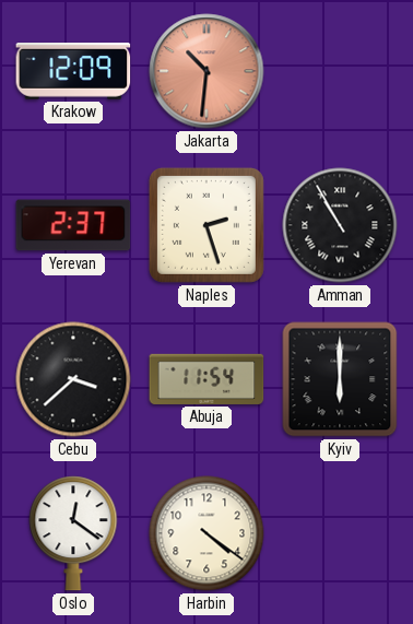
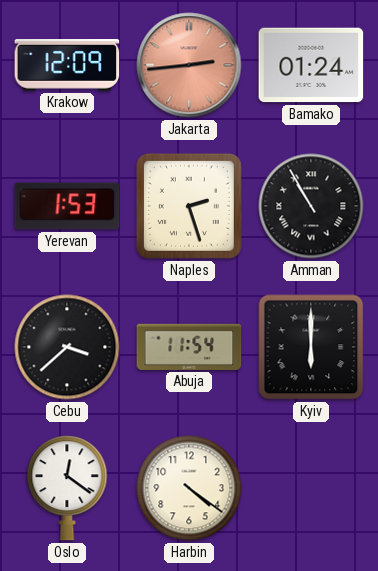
Jakarta: 10:31 -> 2:44
Bamako: none -> 01:24
Yerevan: 2:37 -> 1:53
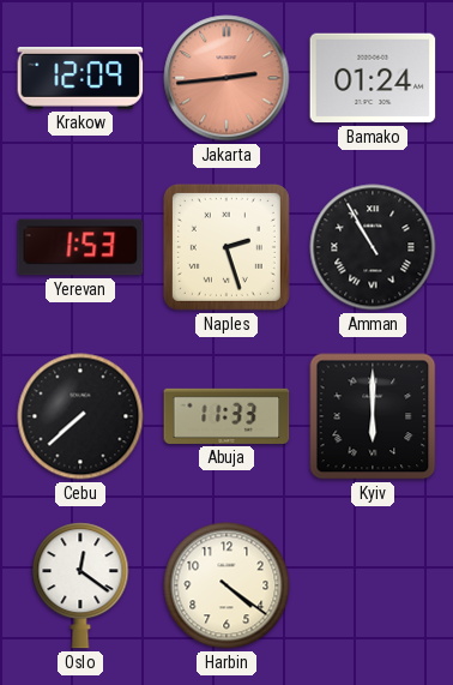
Cebu: 3:38 -> 7:38
Abuja: 11:54 -> 11:33
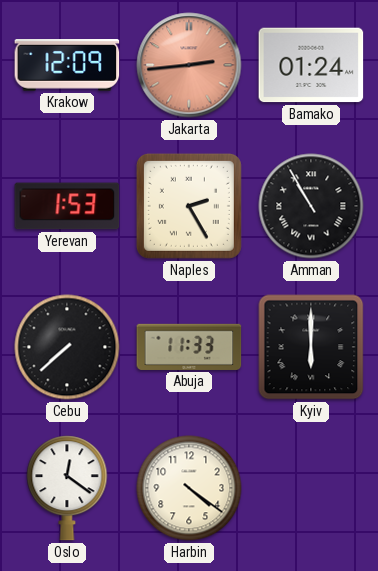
Naples: 2:27 -> 2:25
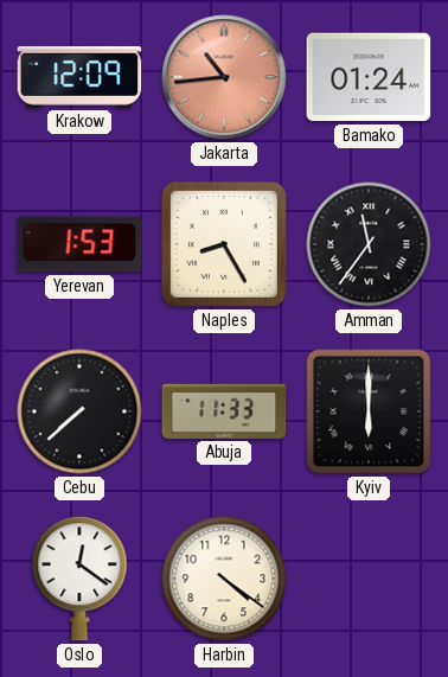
Jakarta: 2:44 -> 10:44
Naples: 2:25 -> 8:25
Amman: 10:55 -> 11:36
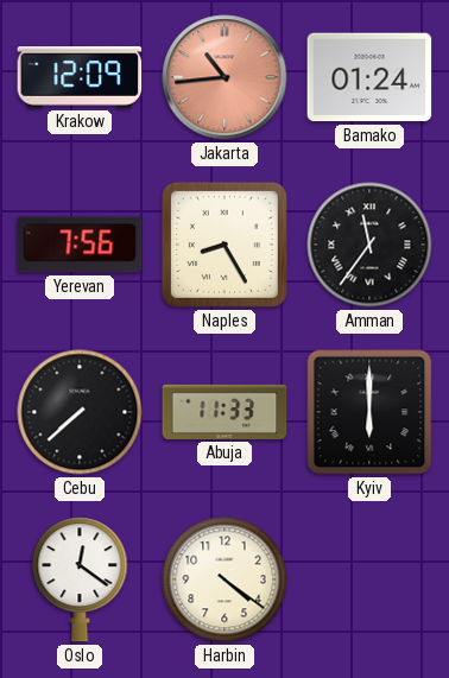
Yerevan: 1:53 -> 7:56
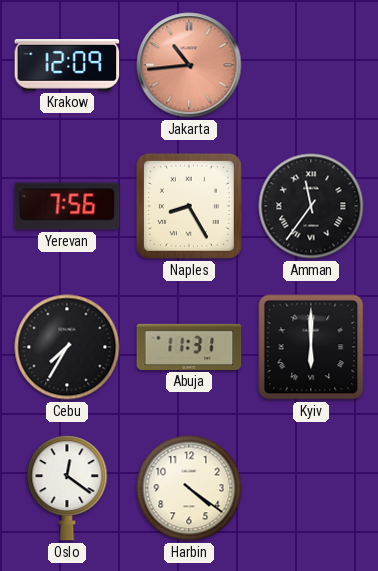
Bamako: 01:24 -> none
Cebu: 7:38 -> 7:35
Abuja: 11:33 -> 11:31
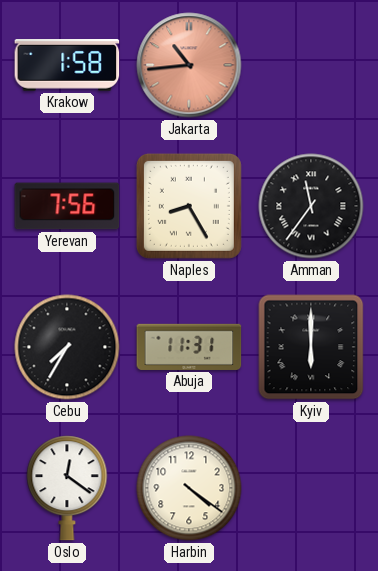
Krakow: 12:09 -> 1:58
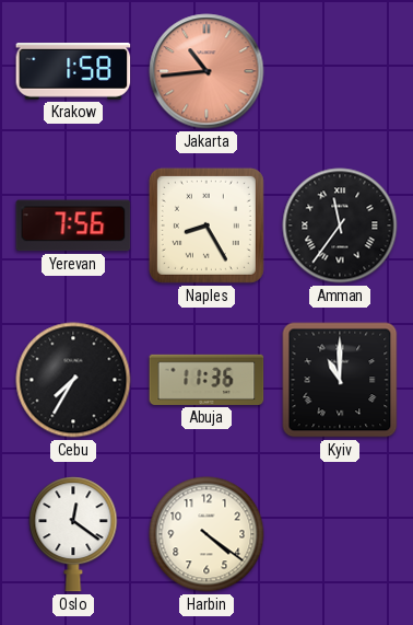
Abuja: 11:31 -> 11:36
Kyiv: 6:00 -> 11:00
